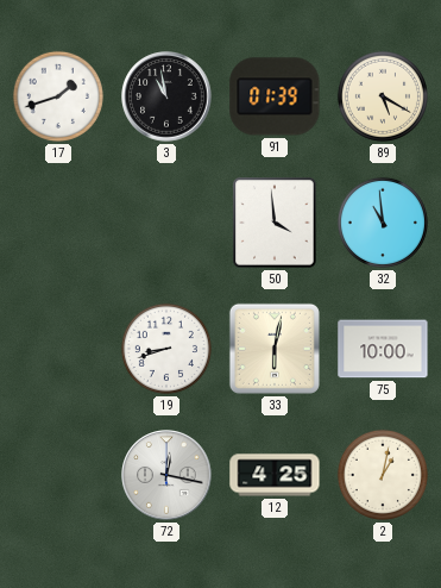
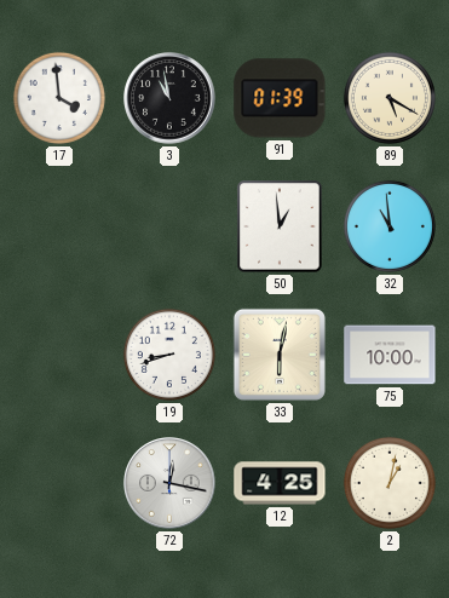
17: 1:42 -> 3:59
50: 3:59 -> 12:59
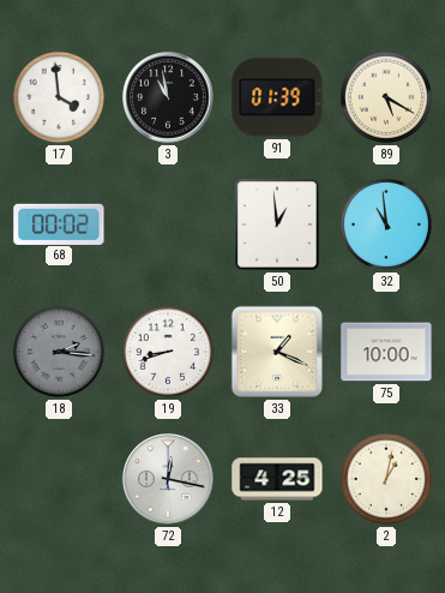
68: none -> 00:02
18: none -> 2:16
33: 6:02 -> 1:19
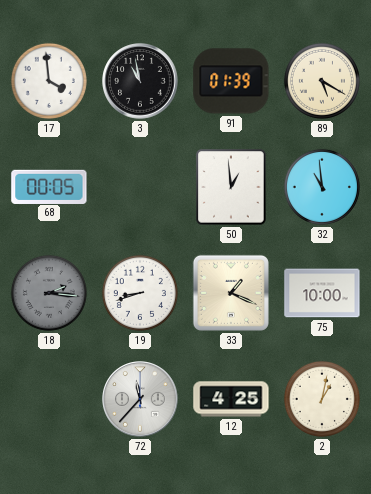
68: 00:02 -> 00:05
72: 12:17 -> 11:37
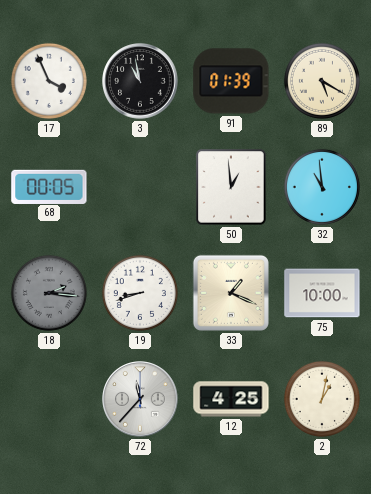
17: 3:59 -> 3:56
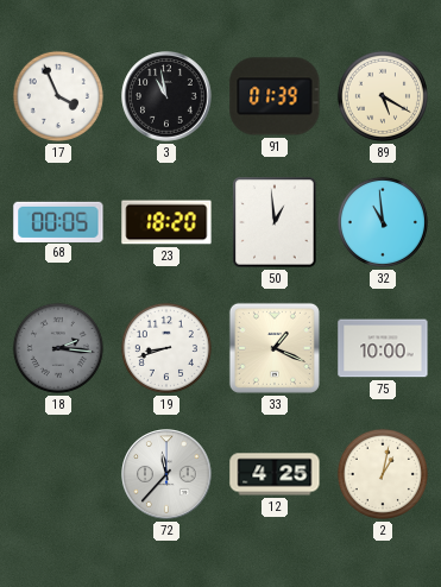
23: none -> 18:20
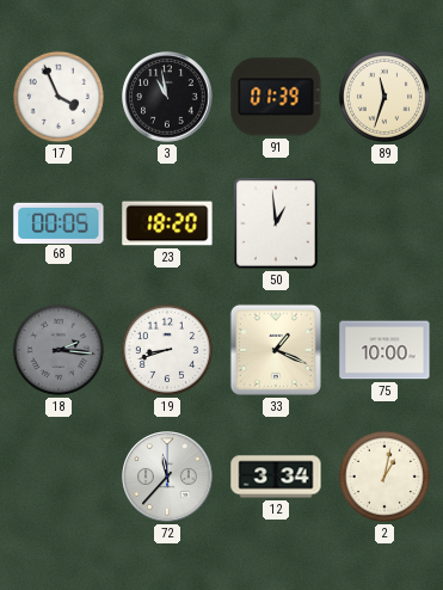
89: 5:20 -> 11:33
32: 10:59 -> none
12: 4:25 -> 3:34
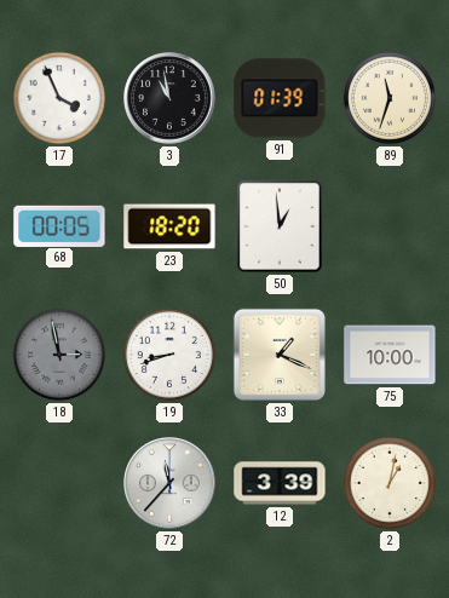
18: 2:16 -> 2:58
12: 3:34 -> 3:39
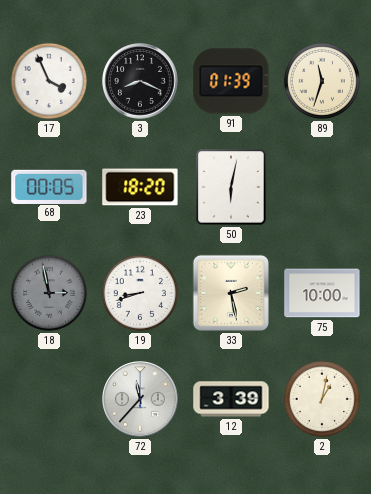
3: 10:58 -> 8:19
50: 12:59 -> 6:02
33: 1:19 -> 2:28
